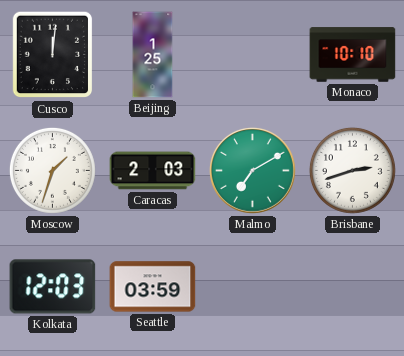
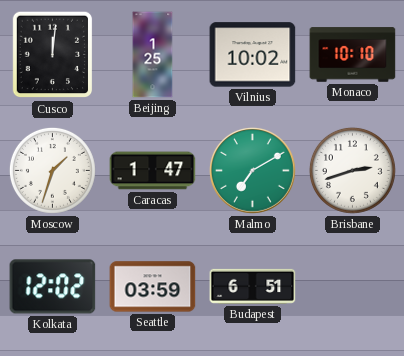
Vilnius: none -> 10:02
Caracas: 2:03 -> 1:47
Kolkata: 12:03 -> 12:02
Budapest: none -> 6:51
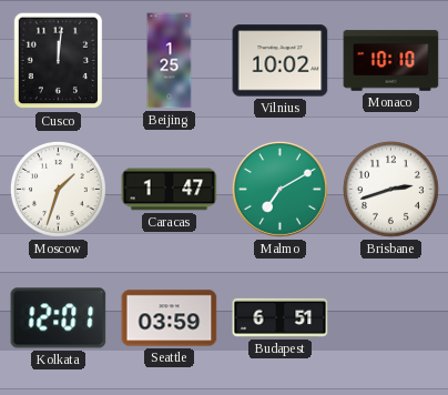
Kolkata: 12:02 -> 12:01
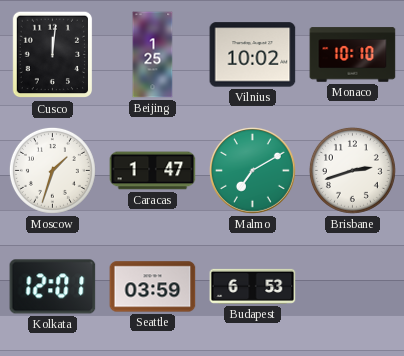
Budapest: 6:51 -> 6:53
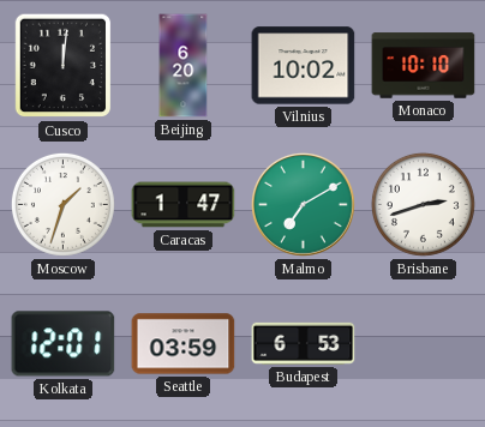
Beijing: 1:25 -> 6:20
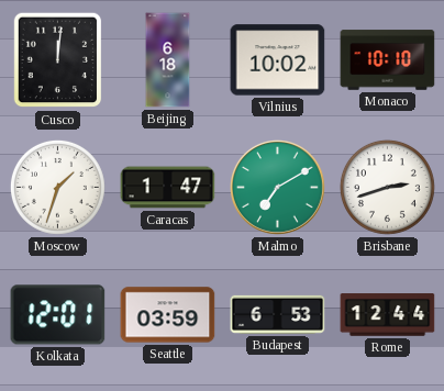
Beijing: 6:20 -> 6:18
Rome: none -> 12:44
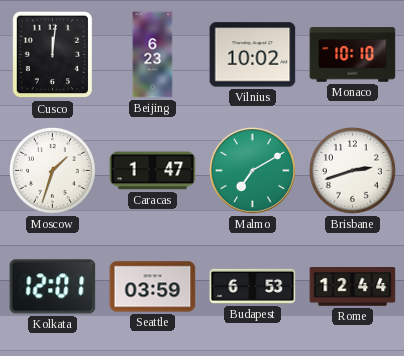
Beijing: 6:18 -> 6:23
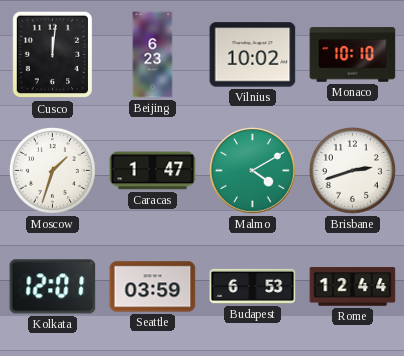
Malmo: 7:10 -> 4:10
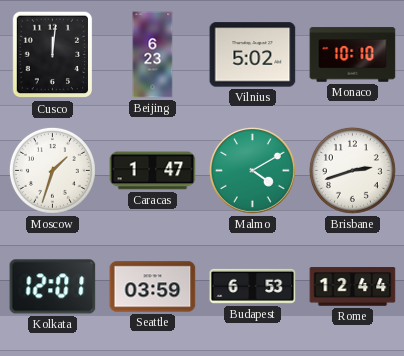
Vilnius: 10:02 -> 5:02
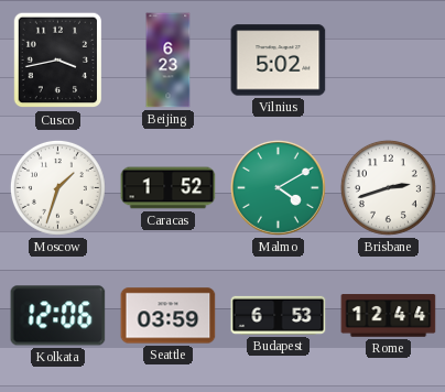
Cusco: 12:01 -> 3:43
Monaco: 10:10 -> none
Caracas: 1:47 -> 1:52
Kolkata: 12:01 -> 12:06
